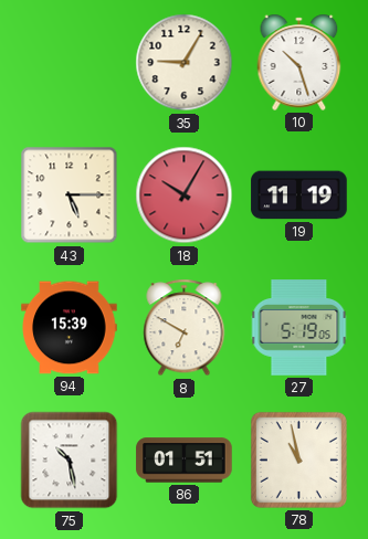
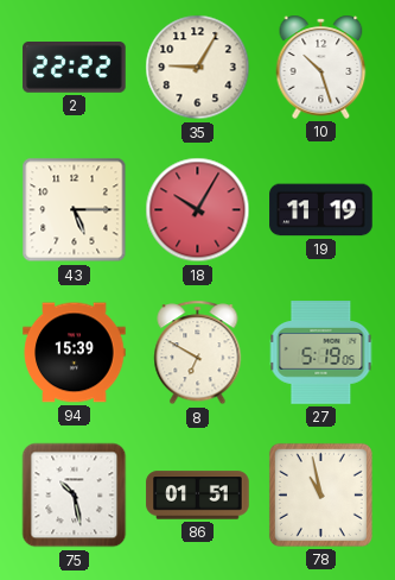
2: none -> 22:22
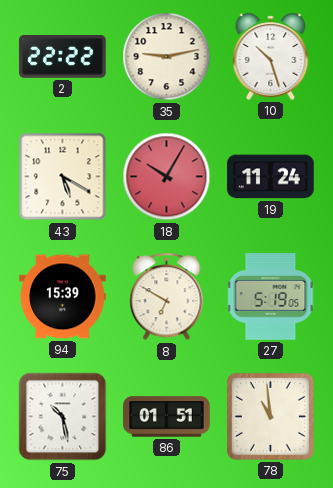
35: 9:05 -> 9:13
43: 5:15 -> 5:20
19: 11:19 -> 11:24
78: 10:58 -> 10:59
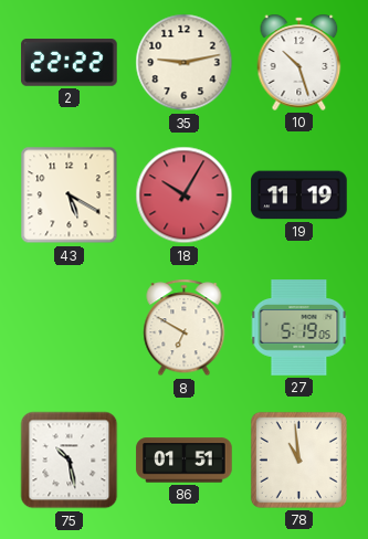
19: 11:24 -> 11:19
94: 15:39 -> none
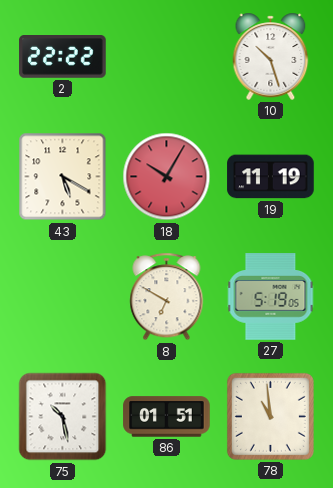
35: 9:13 -> none
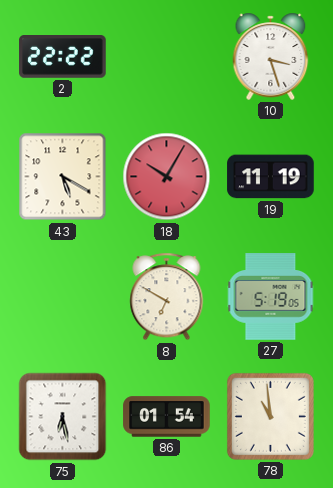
10: 10:27 -> 3:27
75: 10:28 -> 6:28
86: 01:51 -> 01:54
